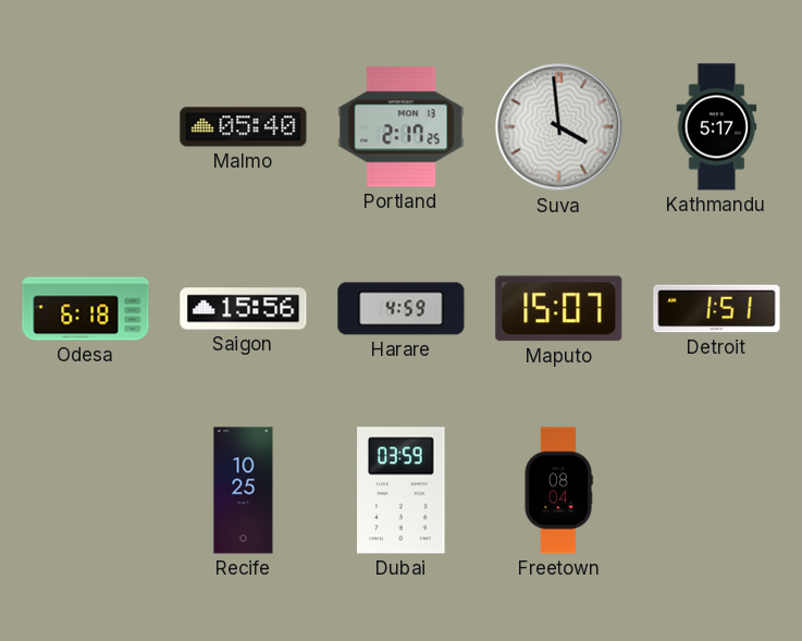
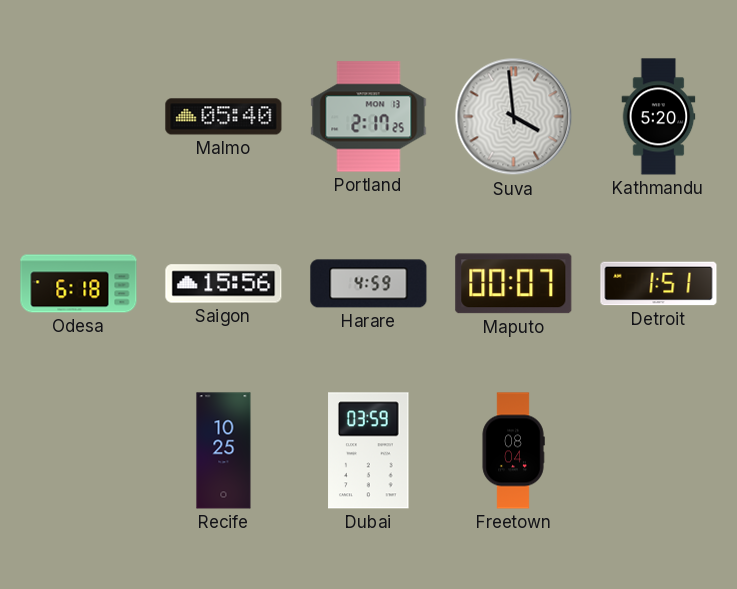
Kathmandu: 5:17 -> 5:20
Maputo: 15:07 -> 00:07
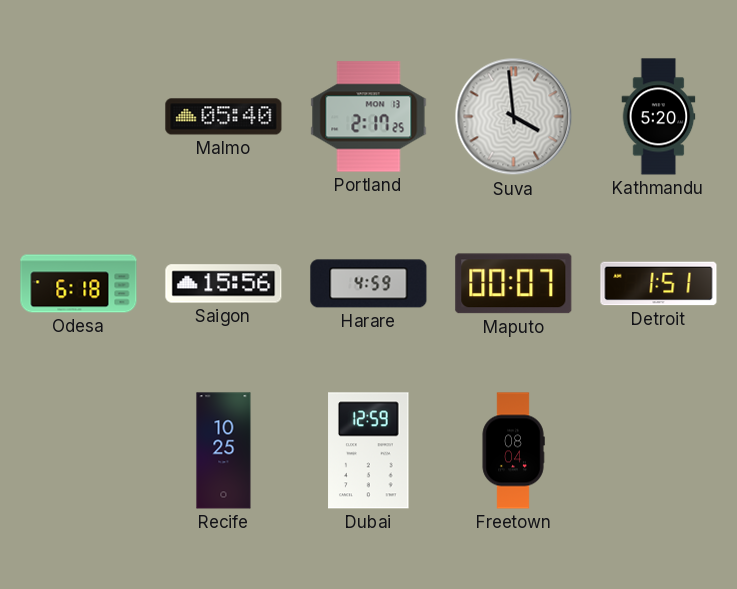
Dubai: 03:59 -> 12:59
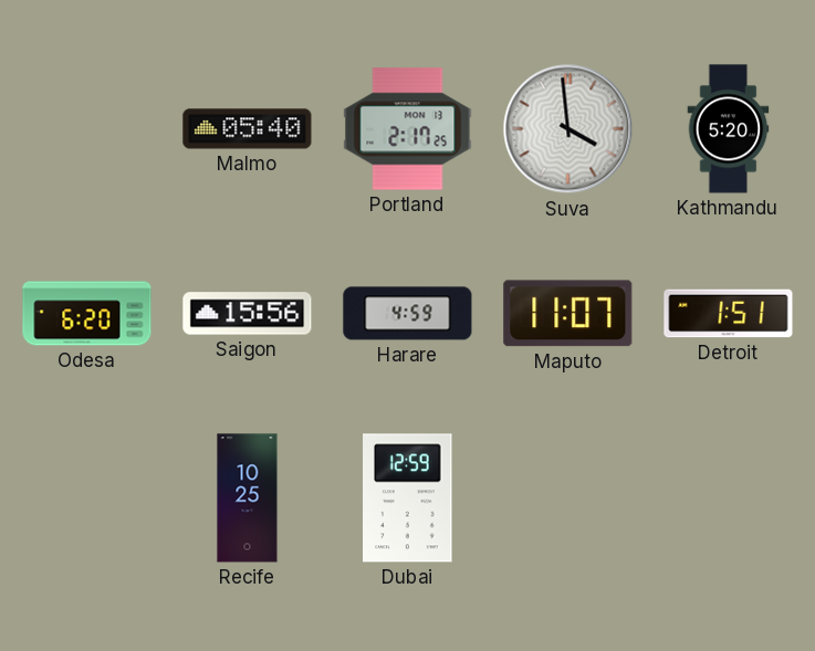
Odesa: 6:18 -> 6:20
Maputo: 00:07 -> 11:07
Freetown: 08:04 -> none
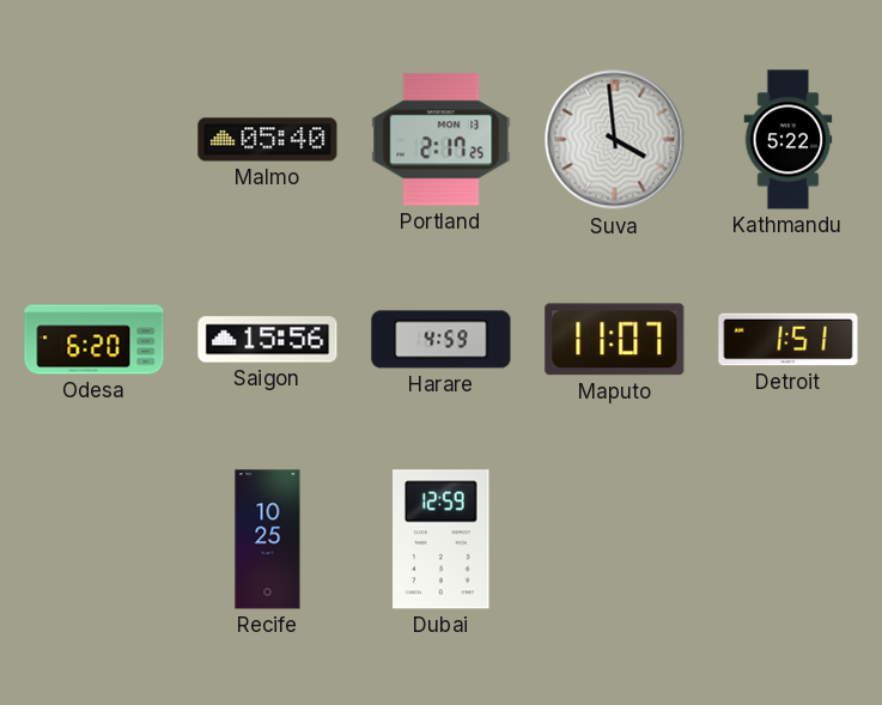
Kathmandu: 5:20 -> 5:22
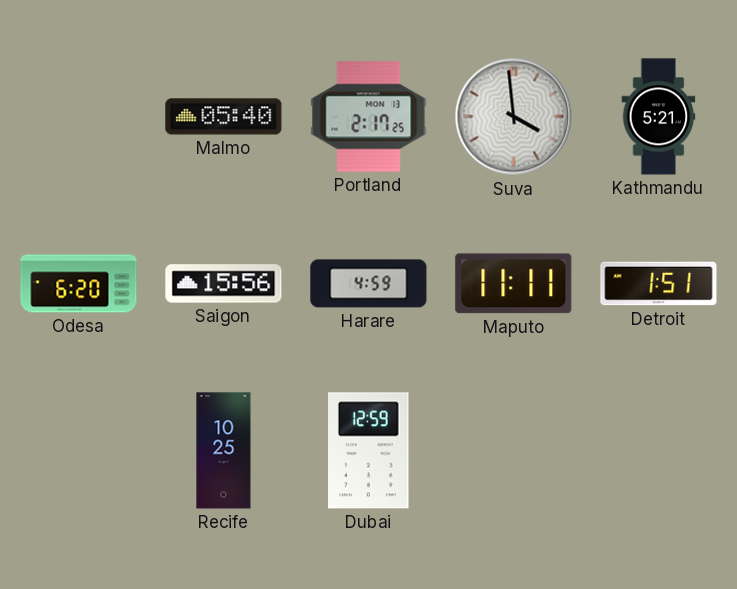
Kathmandu: 5:22 -> 5:21
Maputo: 11:07 -> 11:11
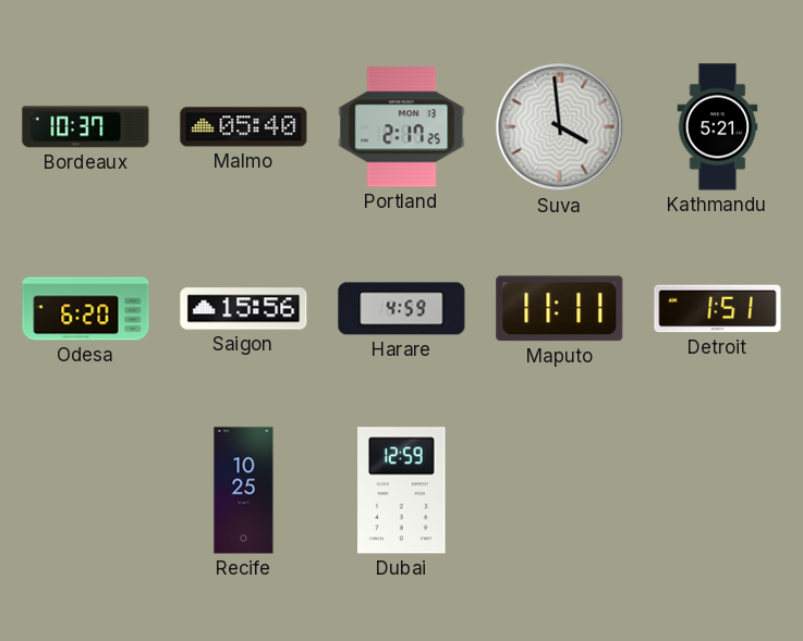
Bordeaux: none -> 10:37
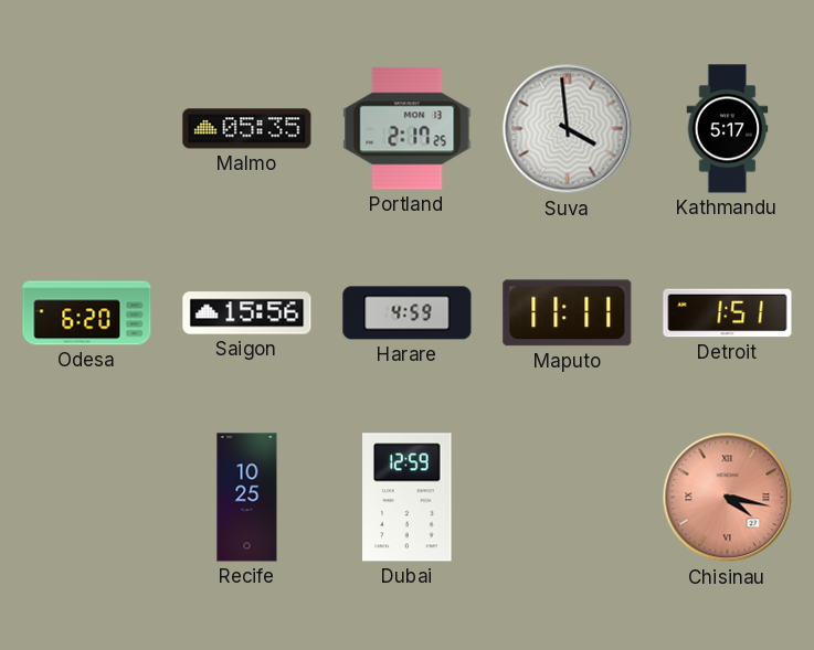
Bordeaux: 10:37 -> none
Malmo: 05:40 -> 05:35
Kathmandu: 5:21 -> 5:17
Chisinau: none -> 4:17
